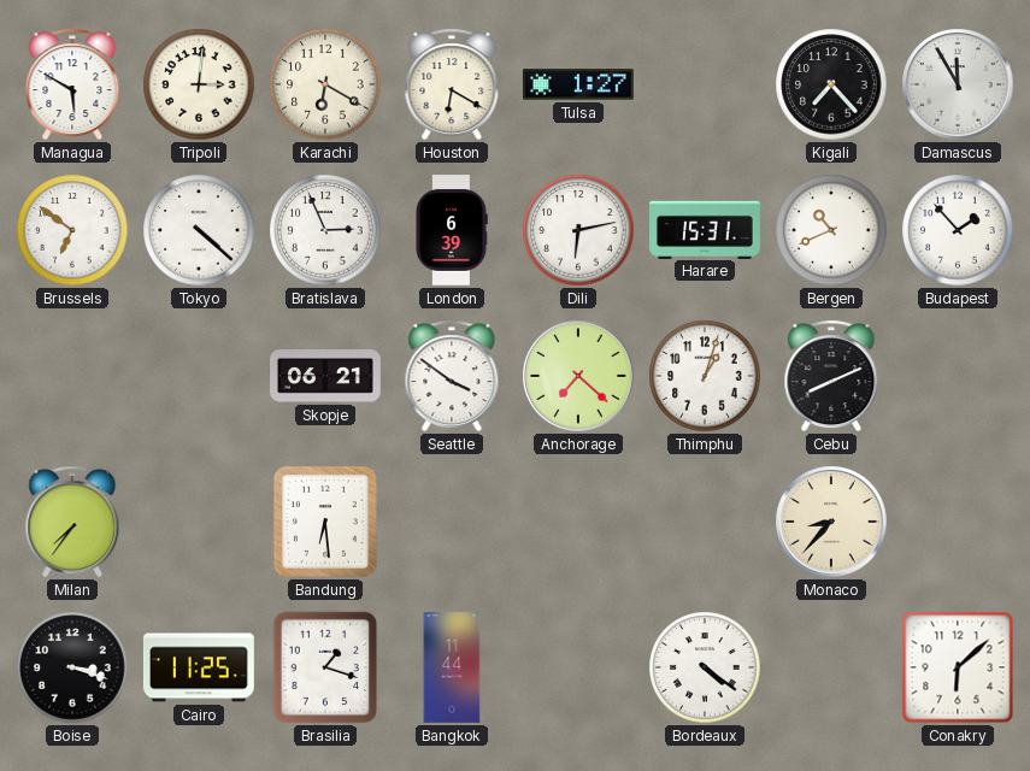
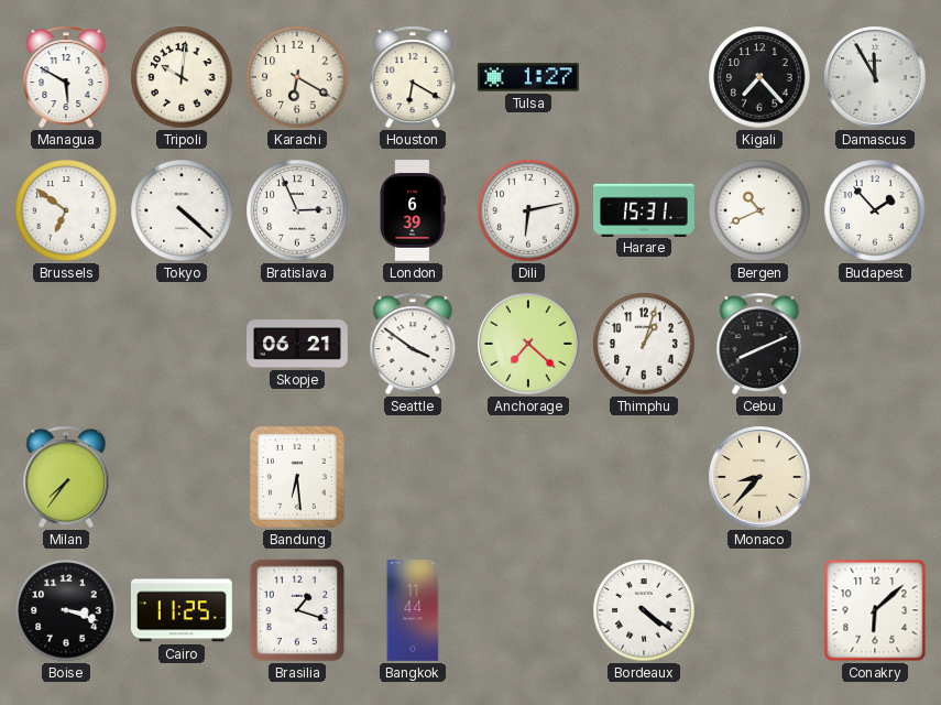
Tripoli: 3:01 -> 10:01
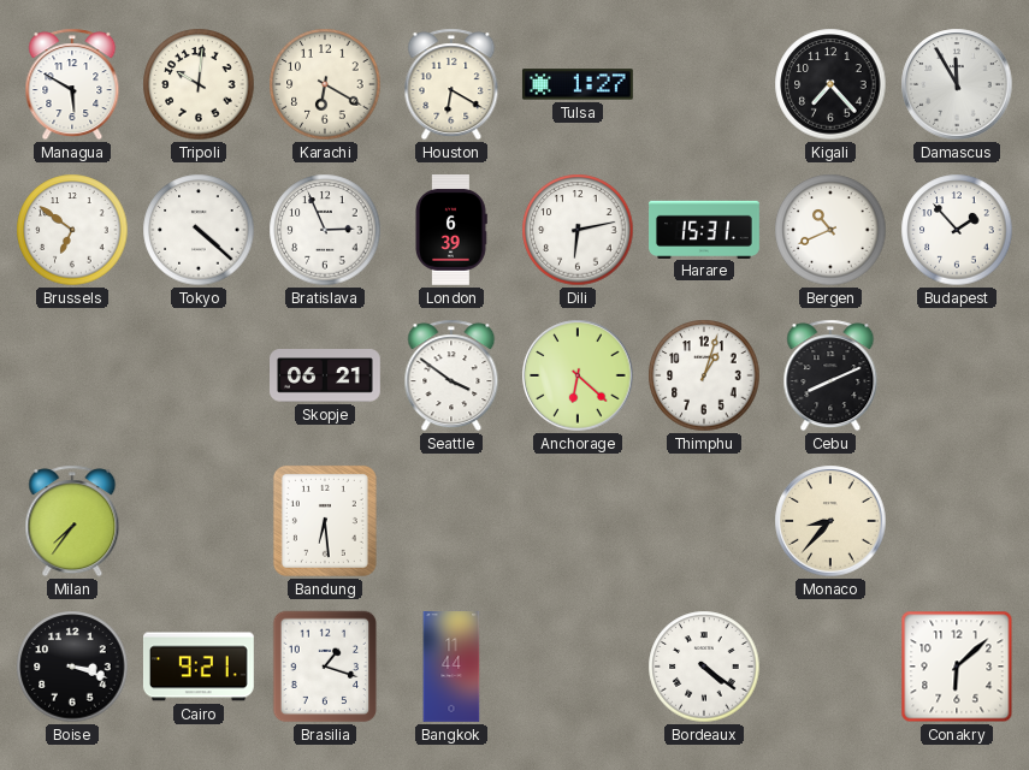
Anchorage: 7:22 -> 6:22
Cairo: 11:25 -> 9:21
